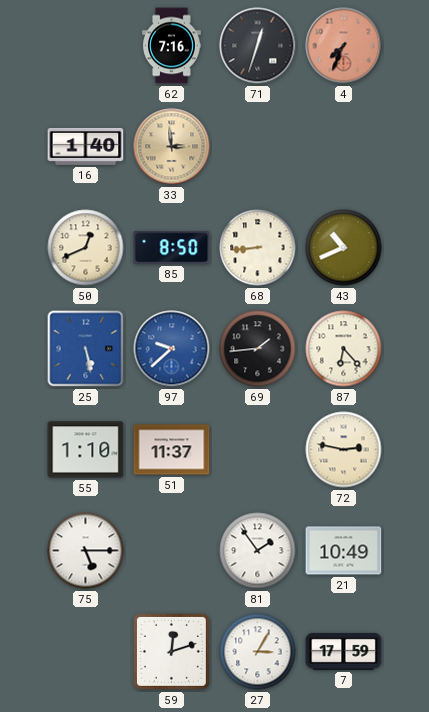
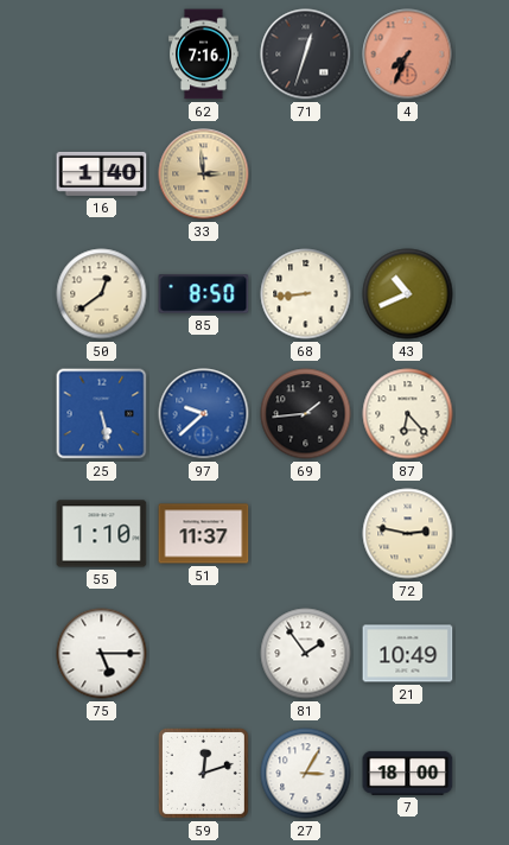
50: 12:41 -> 12:39
7: 17:59 -> 18:00
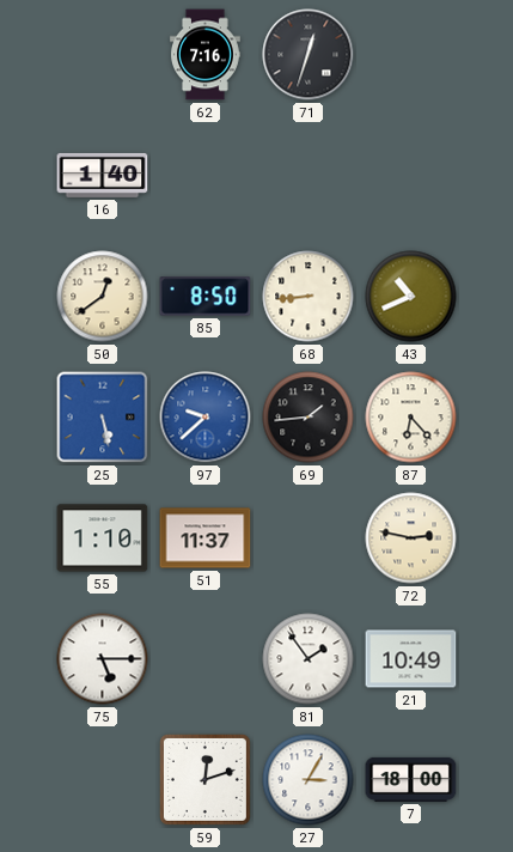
4: 7:34 -> none
33: 2:59 -> none
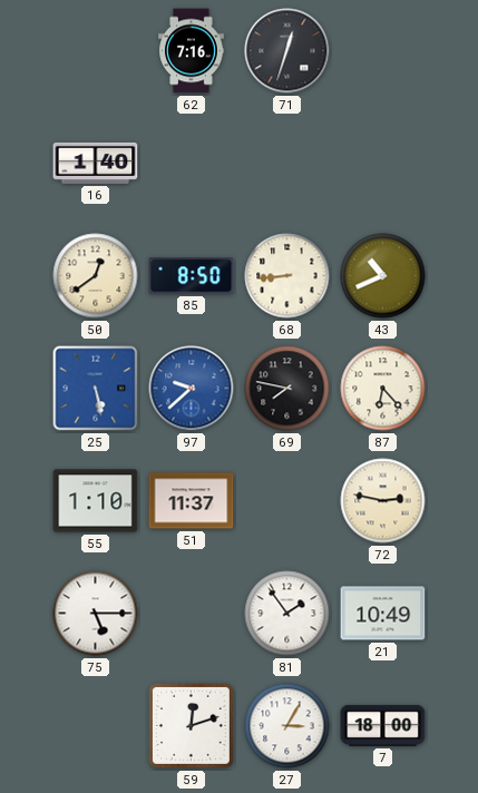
69: 1:44 -> 7:47
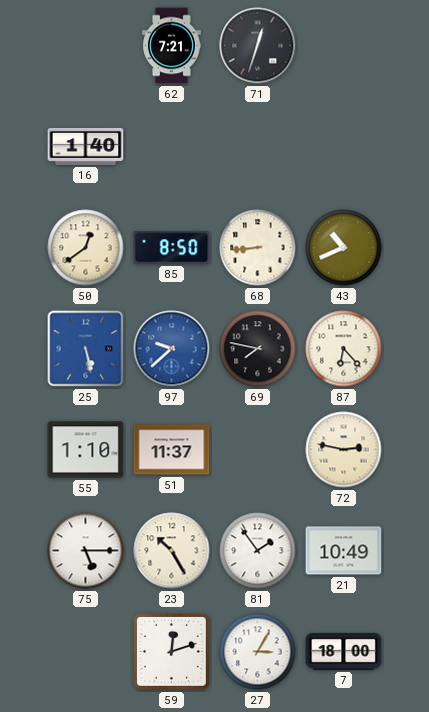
62: 7:16 -> 7:21
23: none -> 10:25
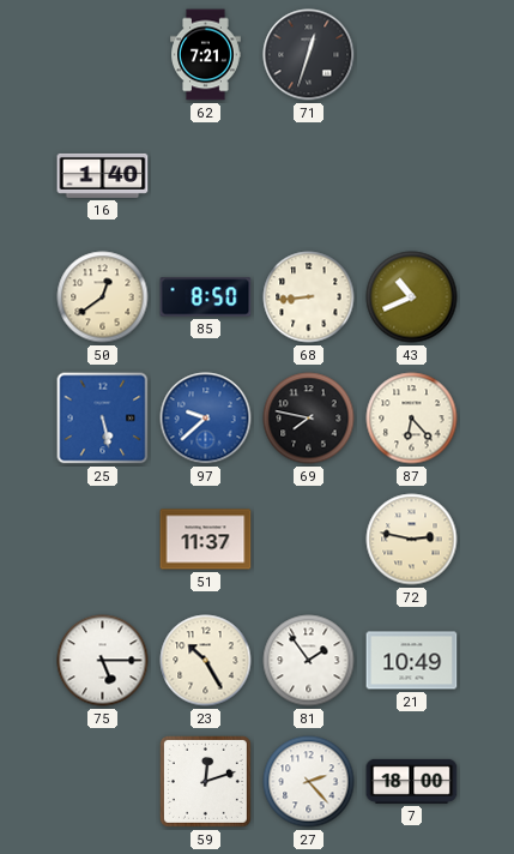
55: 1:10 -> none
27: 3:05 -> 2:23
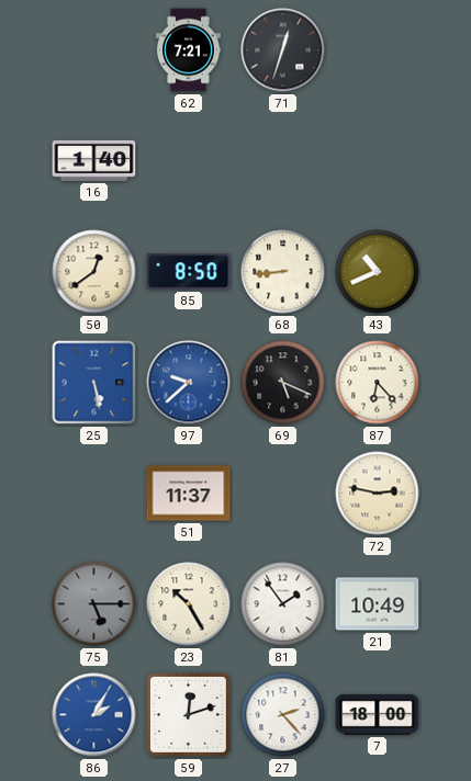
69: 7:47 -> 5:19
75 dial: white -> grey
86: none -> 2:05
